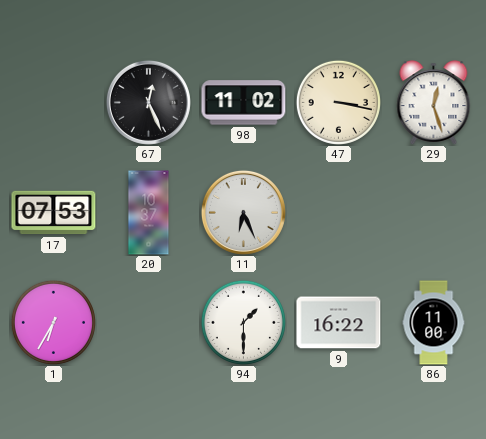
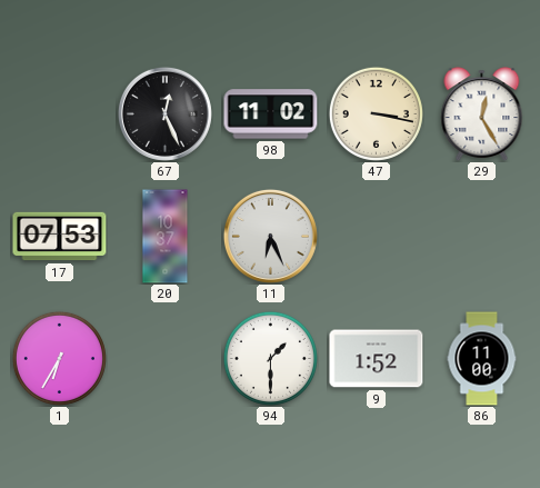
29: 12:27 -> 12:25
9: 16:22 -> 1:52
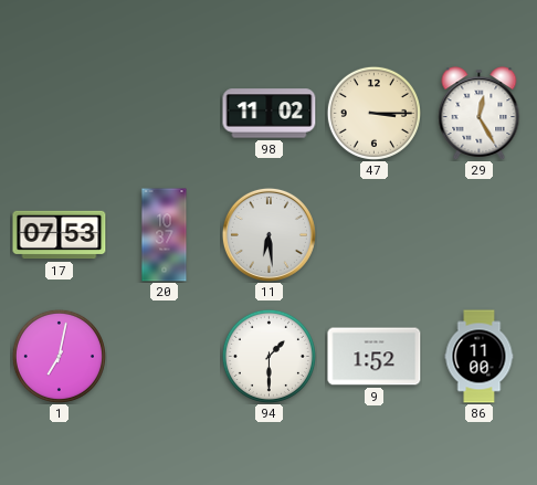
67: 12:26 -> none
47: 3:17 -> 3:15
11: 6:26 -> 6:29
1: 6:35 -> 7:02
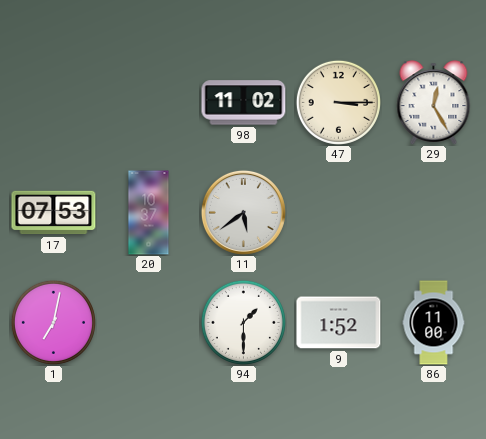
11: 6:29 -> 5:39
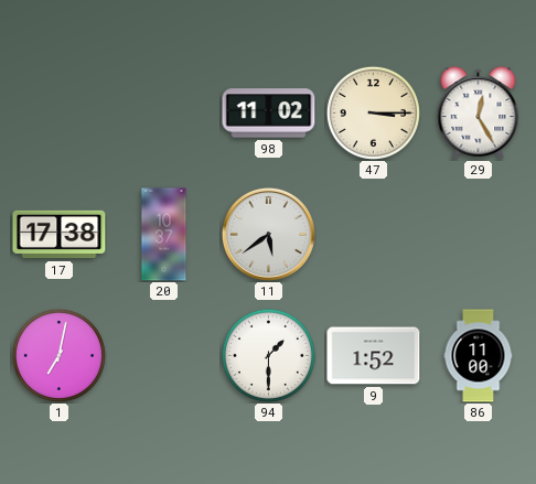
17: 07:53 -> 17:38
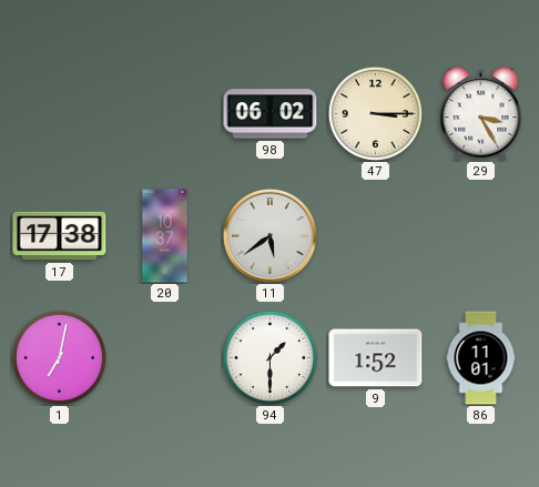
98: 11:02 -> 06:02
29: 12:25 -> 3:25
86: 11:00 -> 11:01
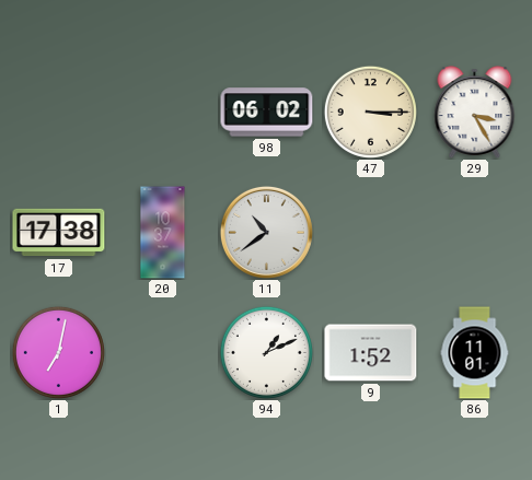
11: 5:39 -> 10:39
94: 1:30 -> 1:11
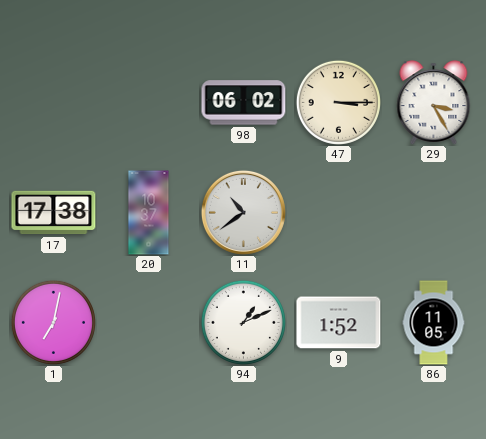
86: 11:01 -> 11:05
